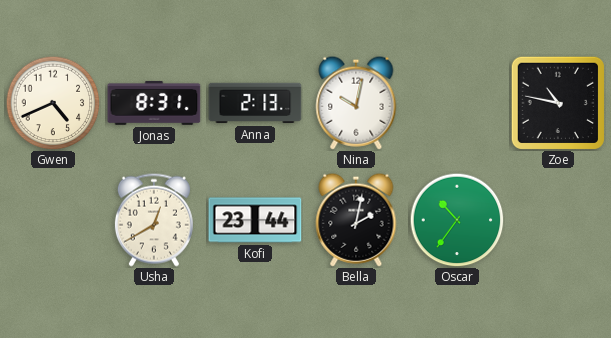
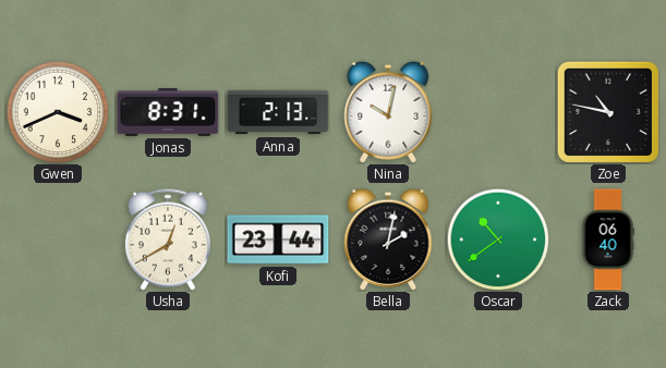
Gwen: 4:41 -> 3:41
Oscar: 10:36 -> 10:39
Zack: none -> 06:40
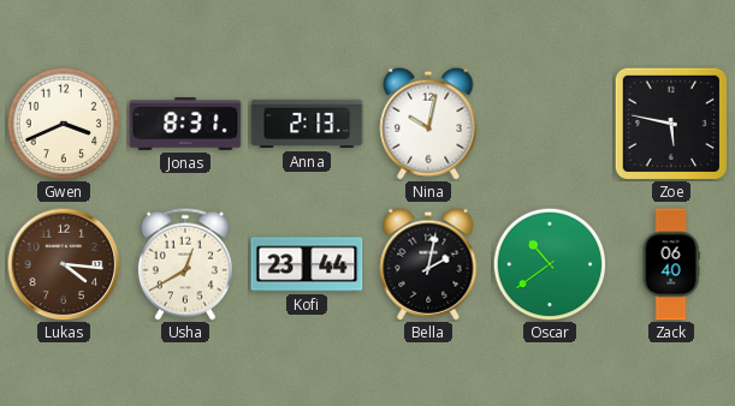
Zoe: 10:47 -> 5:47
Lukas: none -> 4:16
